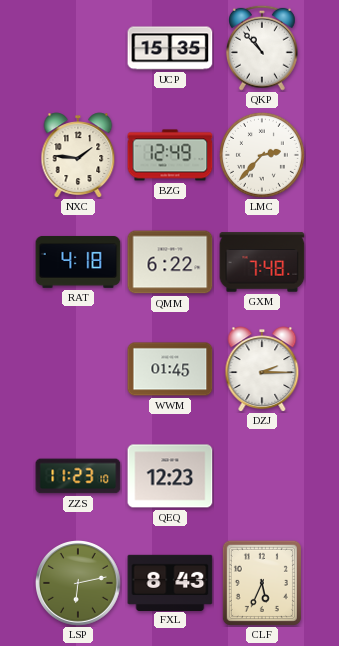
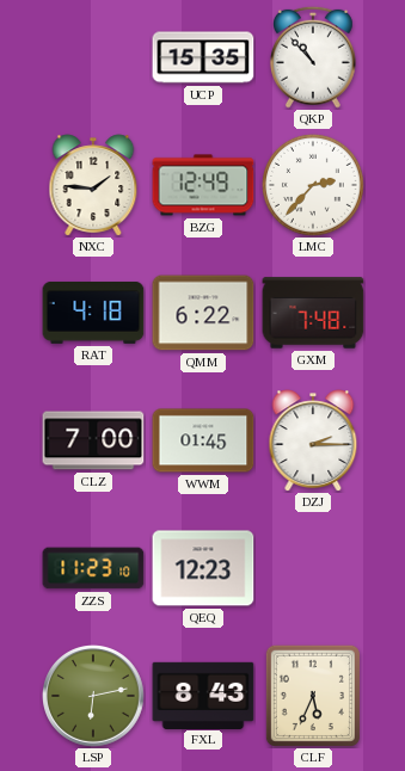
CLZ: none -> 7:00
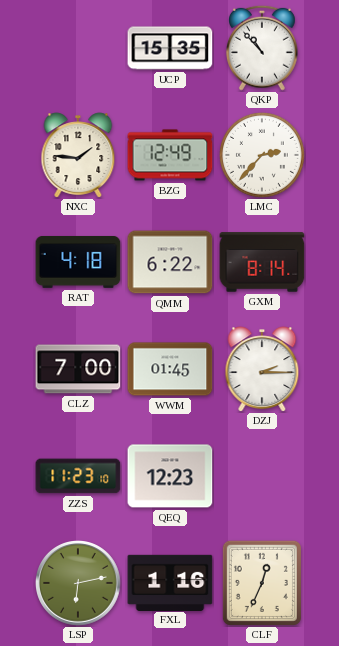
GXM: 7:48 -> 8:14
FXL: 8:43 -> 1:16
CLF: 5:34 -> 12:34
